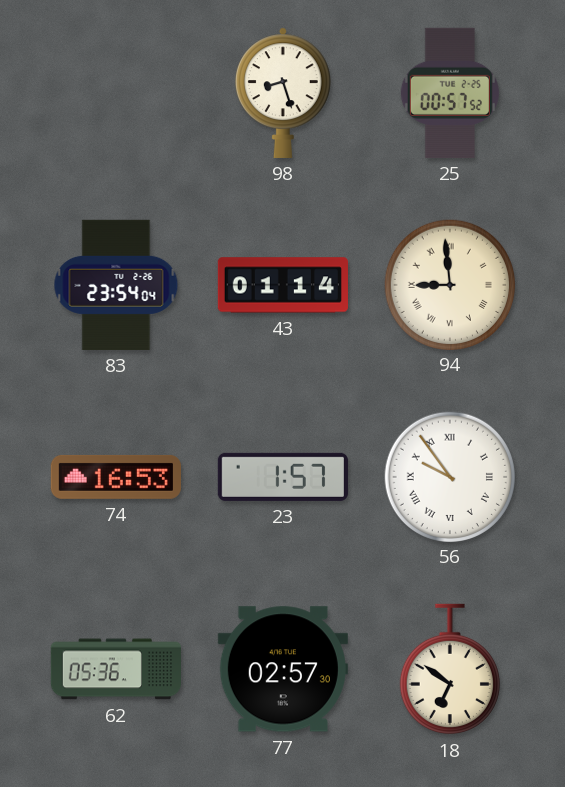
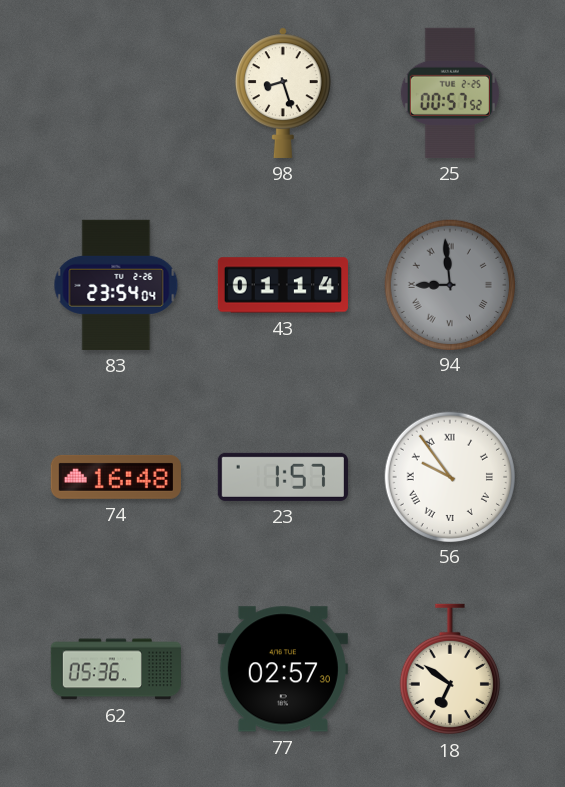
94 dial: cream -> grey
74: 16:53 -> 16:48
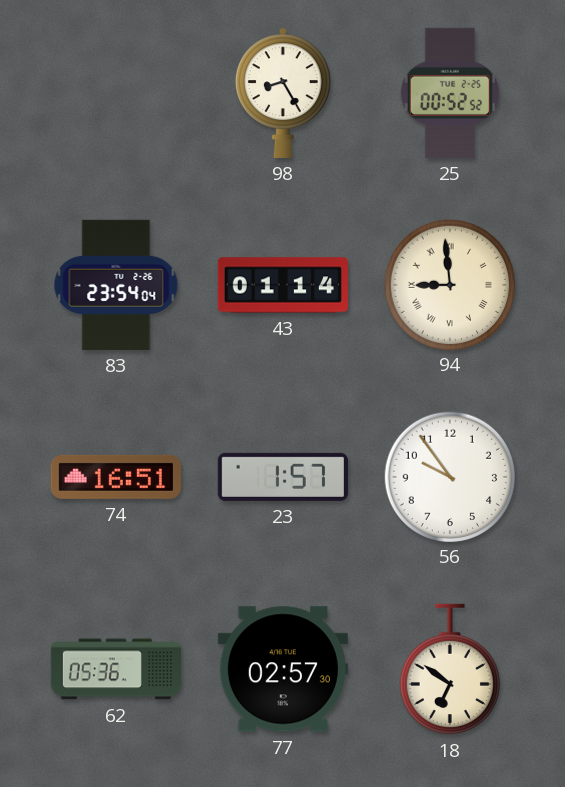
98: 8:27 -> 8:25
25: 00:57 -> 00:52
94 dial: grey -> cream
74: 16:48 -> 16:51
56 numerals: Roman -> Arabic
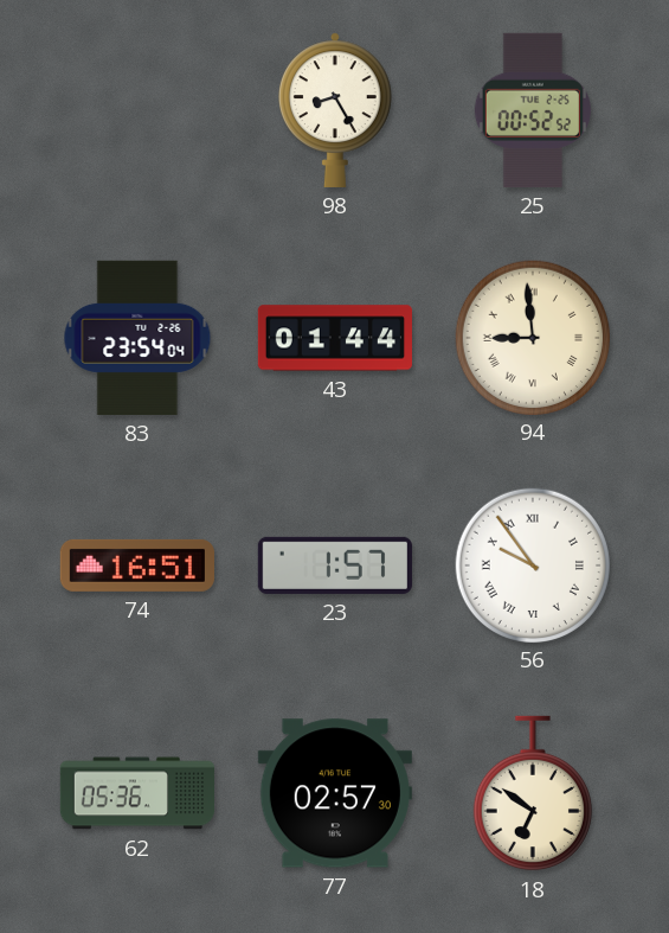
43: 01:14 -> 01:44
56 numerals: Arabic -> Roman
